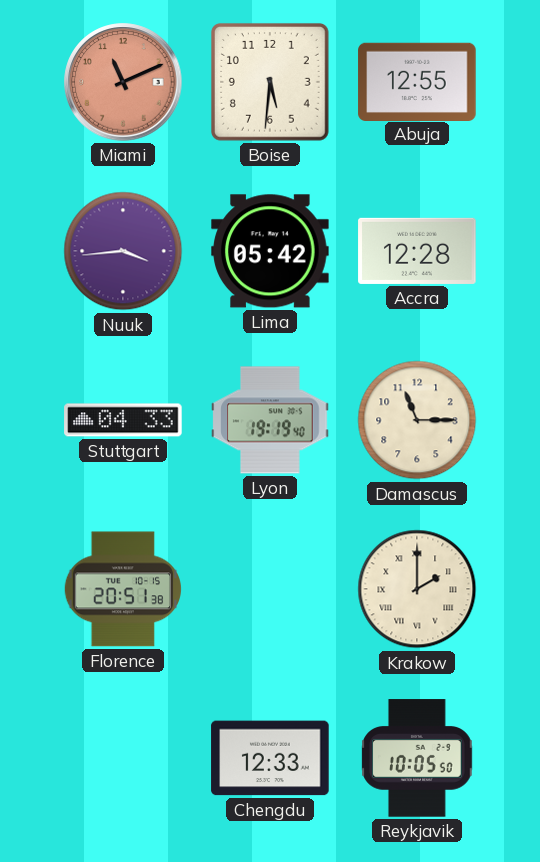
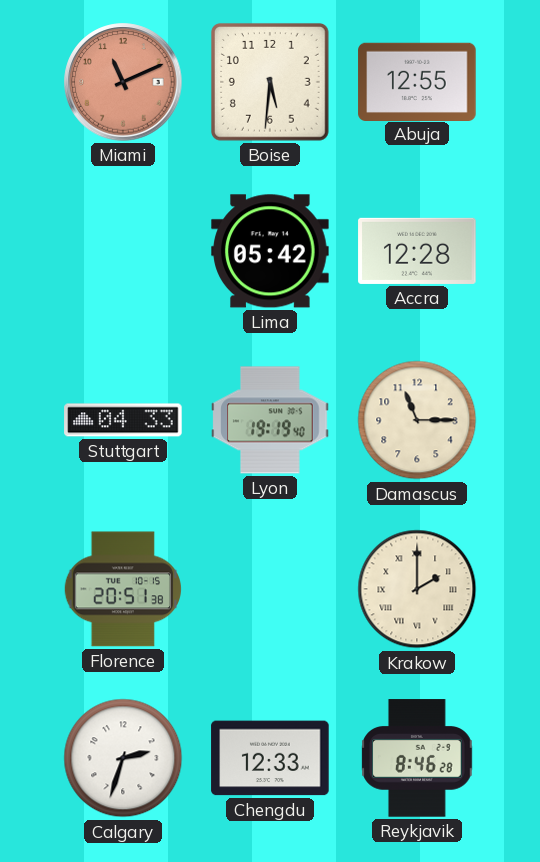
Nuuk: 3:44 -> none
Calgary: none -> 2:33
Reykjavik: 10:05 -> 8:46
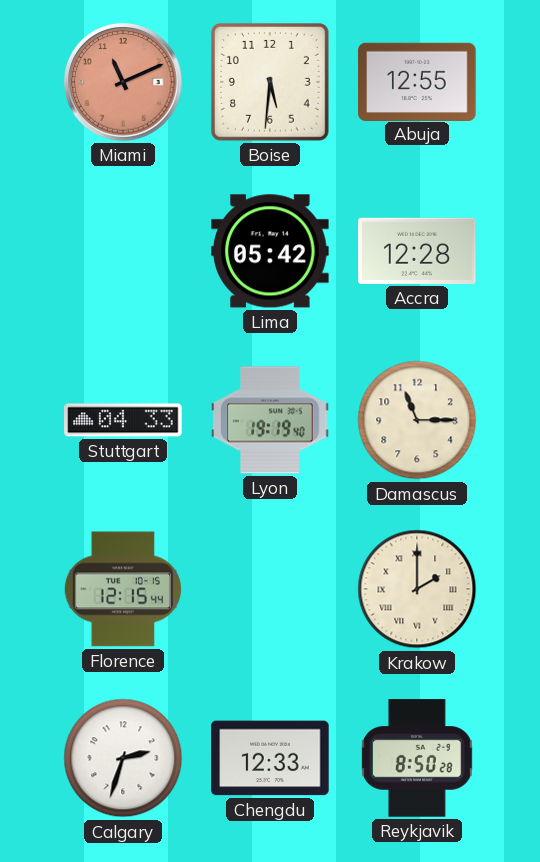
Florence: 20:51 -> 12:15
Reykjavik: 8:46 -> 8:50
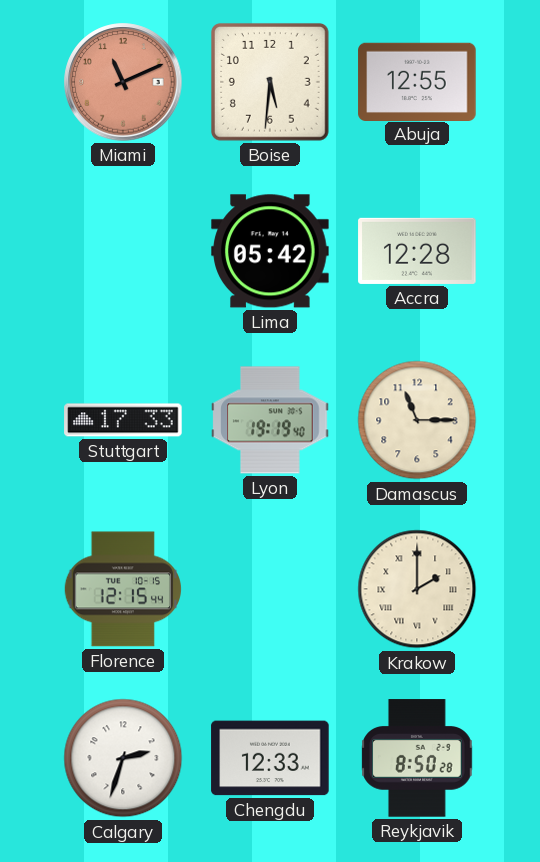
Stuttgart: 04:33 -> 17:33
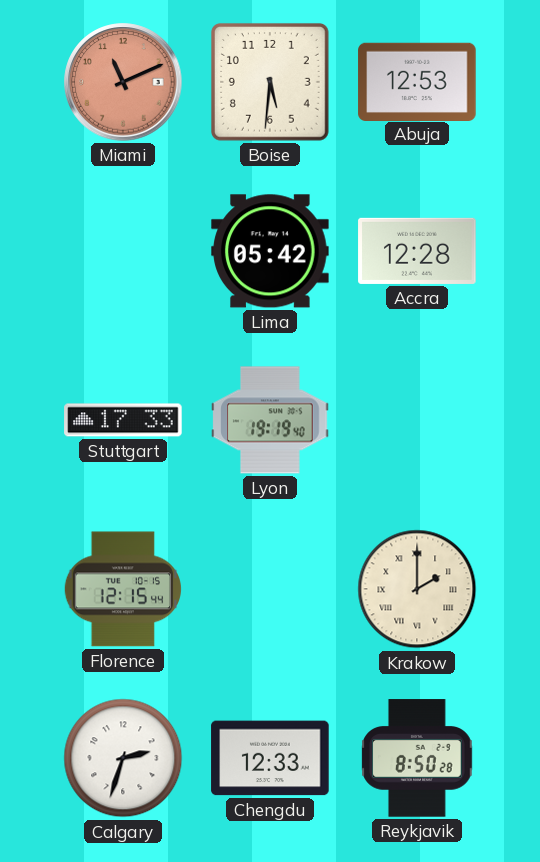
Abuja: 12:55 -> 12:53
Damascus: 11:15 -> none
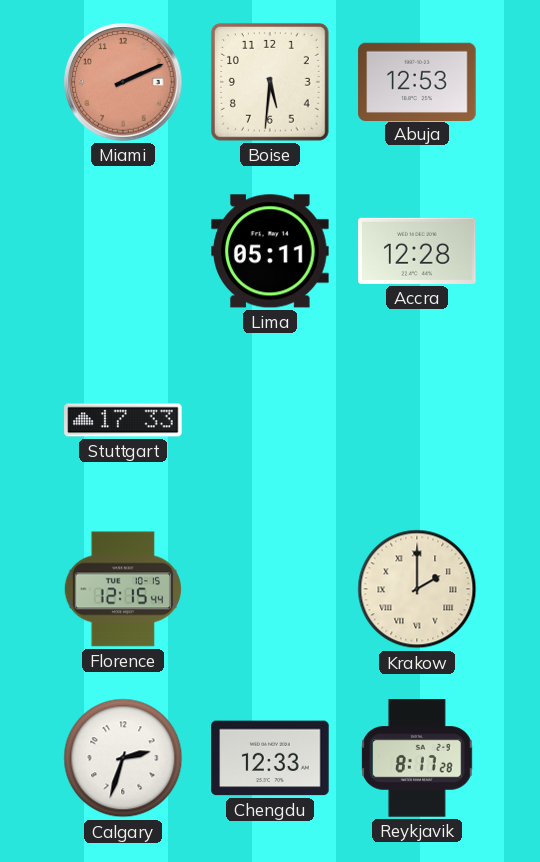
Miami: 11:11 -> 2:11
Lima: 05:42 -> 05:11
Lyon: 19:19 -> none
Reykjavik: 8:50 -> 8:17
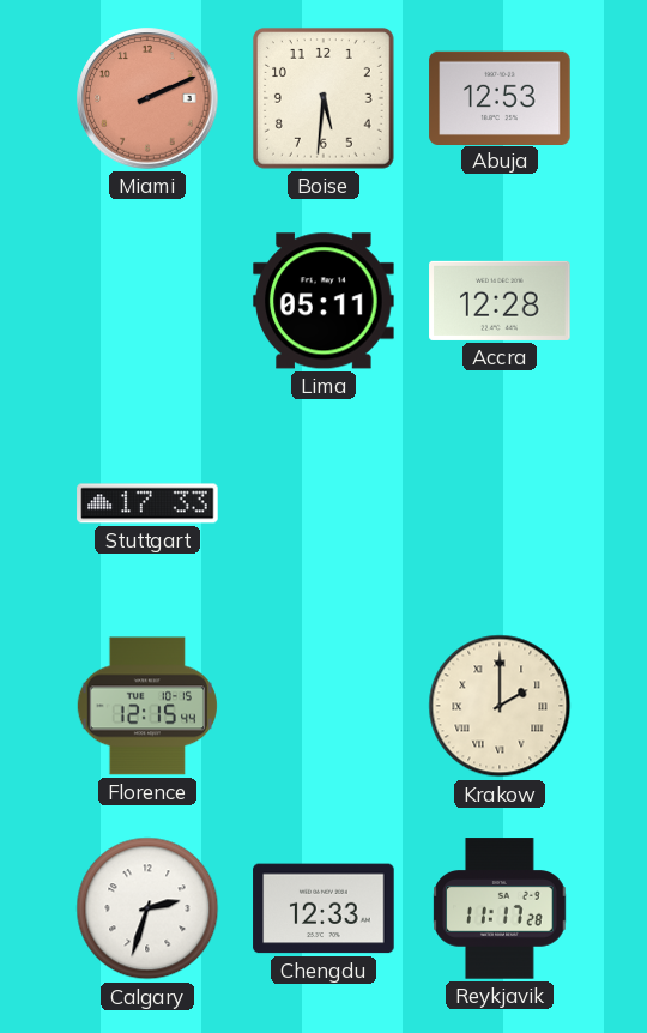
Reykjavik: 8:17 -> 11:17
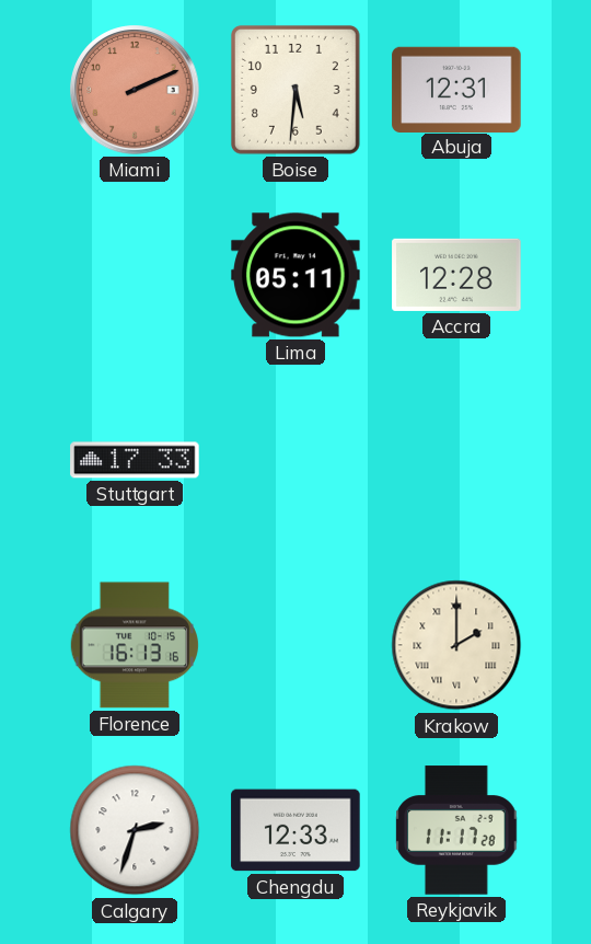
Abuja: 12:53 -> 12:31
Florence: 12:15 -> 16:13
